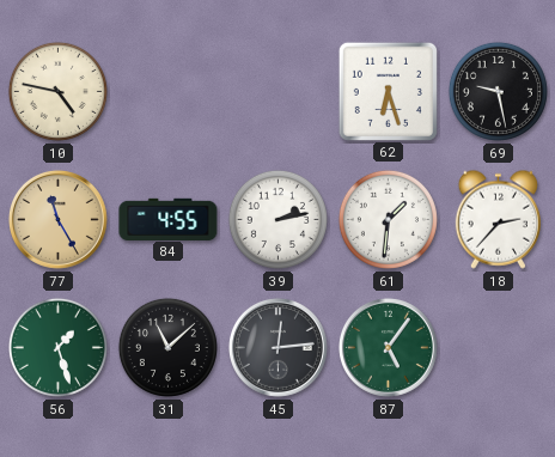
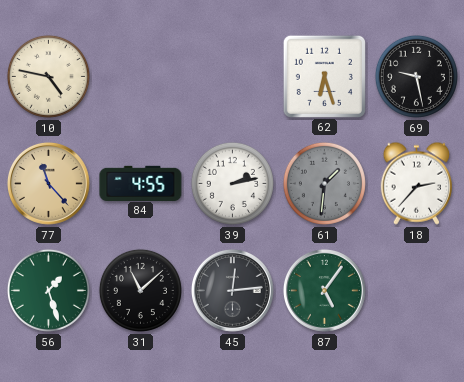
77: 11:25 -> 11:23
61 dial: white -> grey
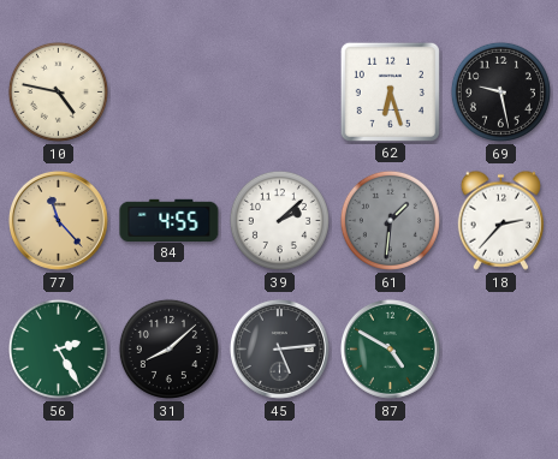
39: 2:13 -> 2:08
56: 1:27 -> 2:25
31: 11:08 -> 8:08
45: 12:14 -> 5:14
87: 5:06 -> 4:50
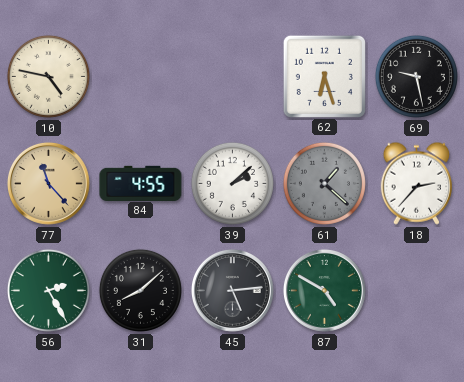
61: 1:31 -> 1:22
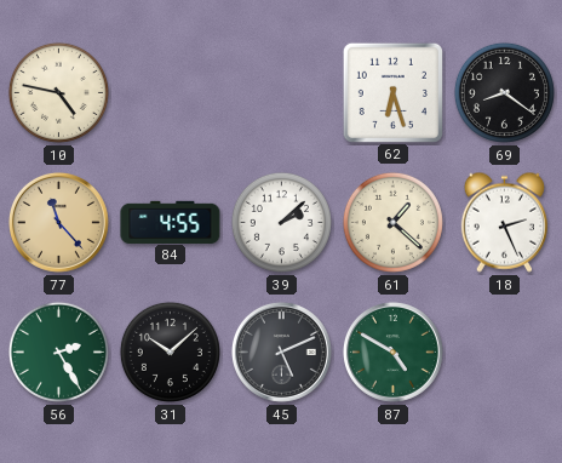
69: 9:28 -> 8:21
61 dial: grey -> cream
18: 2:37 -> 2:26
31: 8:08 -> 10:08
45: 5:14 -> 5:11
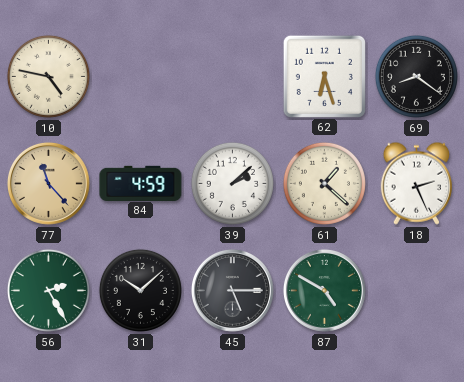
84: 4:55 -> 4:59
45: 5:11 -> 5:15
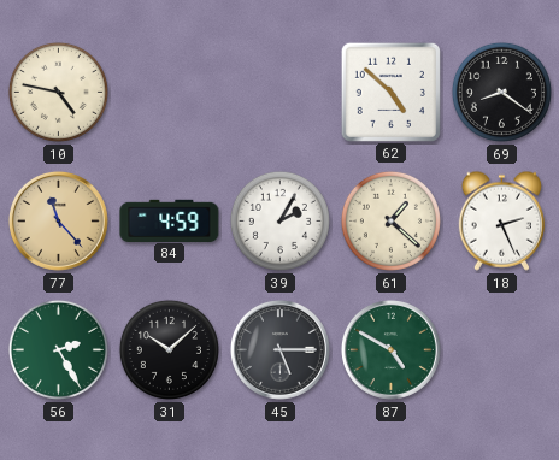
62: 6:27 -> 4:52
39: 2:08 -> 2:05
